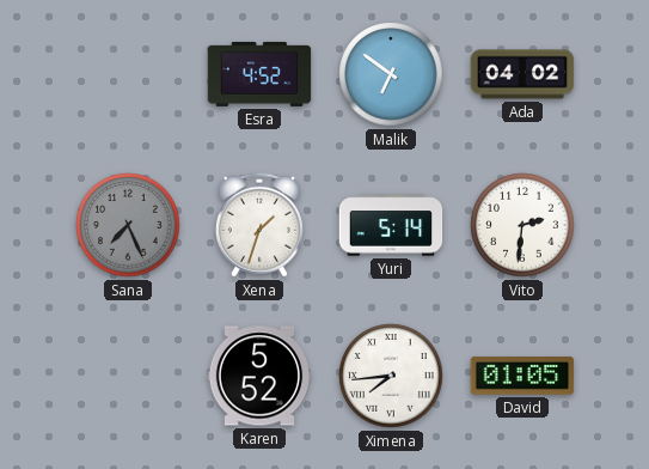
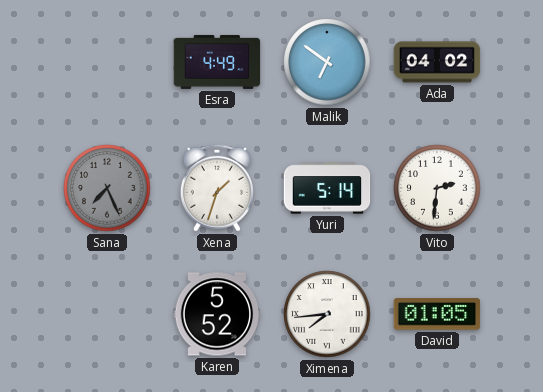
Esra: 4:52 -> 4:49
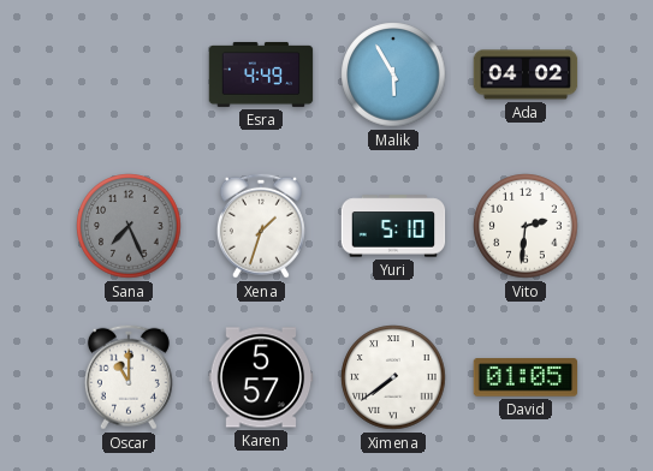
Malik: 6:51 -> 5:55
Yuri: 5:14 -> 5:10
Oscar: none -> 11:00
Karen: 5:52 -> 5:57
Ximena: 7:44 -> 7:39
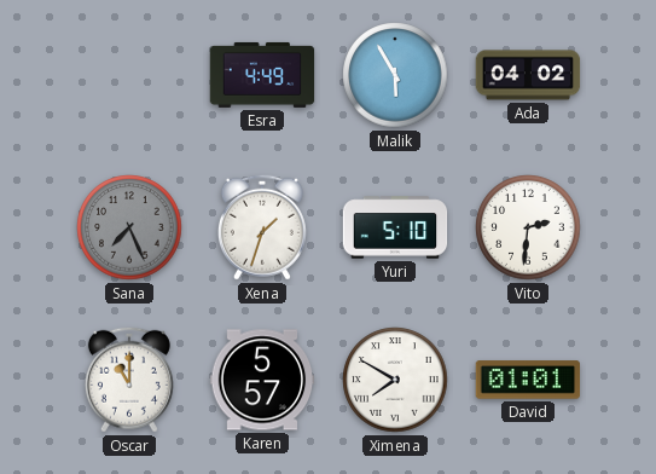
Ximena: 7:39 -> 7:50
David: 01:05 -> 01:01
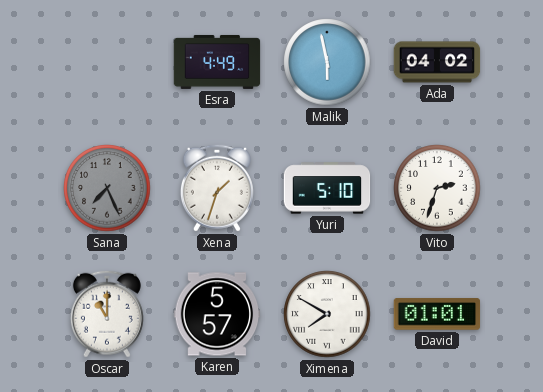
Malik: 5:55 -> 5:58
Vito: 2:31 -> 2:33
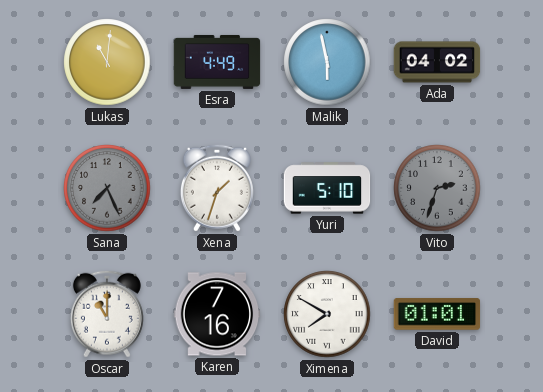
Lukas: none -> 11:01
Vito dial: white -> grey
Karen: 5:57 -> 7:16
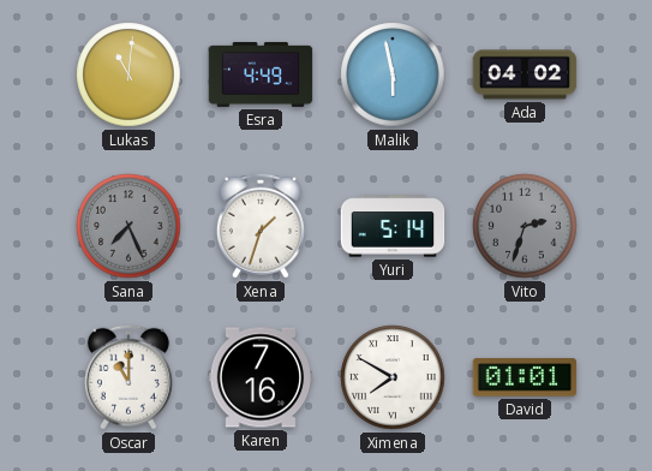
Yuri: 5:10 -> 5:14
